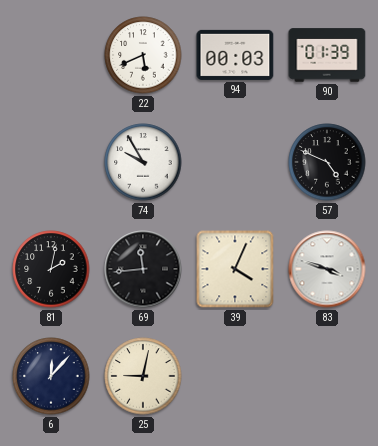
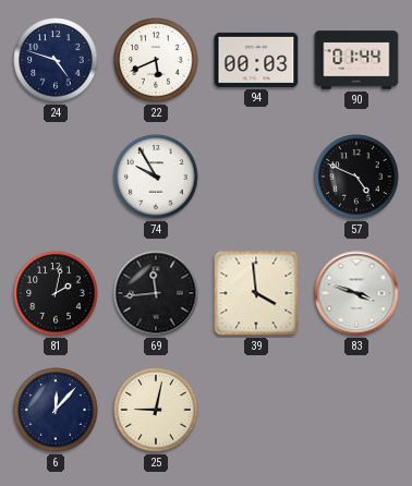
24: none -> 4:48
90: 01:39 -> 01:44
39: 4:04 -> 3:59
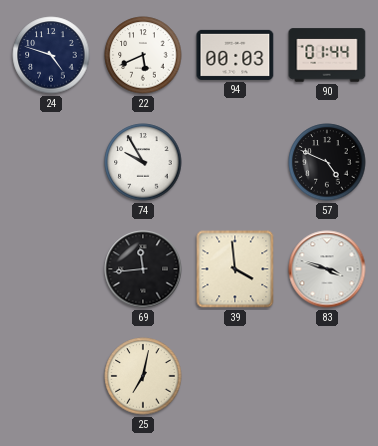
81: 2:02 -> none
6: 12:07 -> none
25: 9:02 -> 7:02
